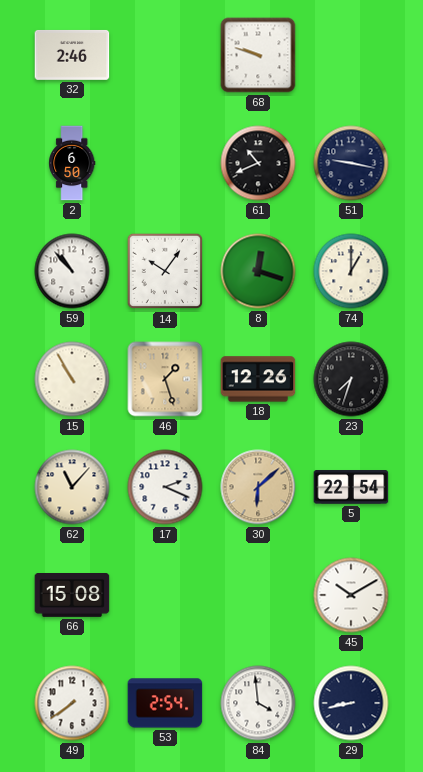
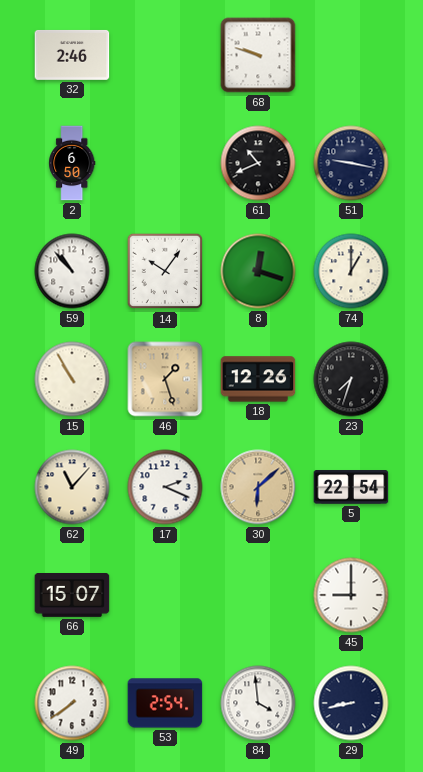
66: 15:08 -> 15:07
45: 10:10 -> 9:00
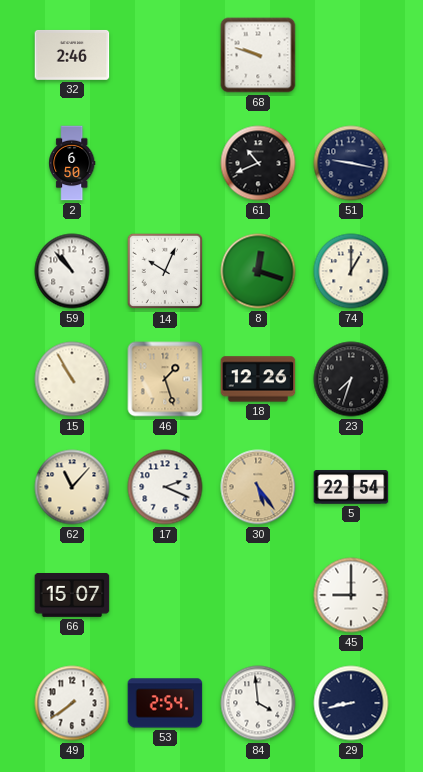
14: 10:06 -> 10:04
30: 6:08 -> 5:24
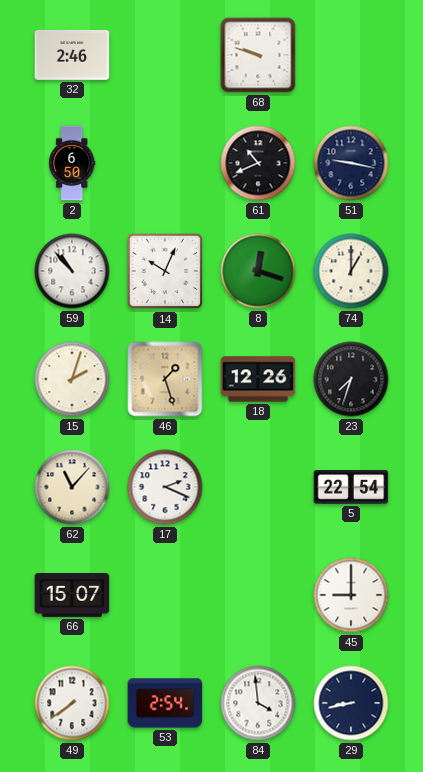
15: 10:55 -> 2:03
30: 5:24 -> none
